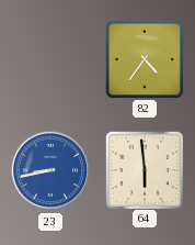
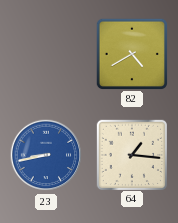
82: 4:36 -> 4:40
64: 5:59 -> 1:16
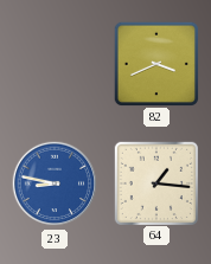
82: 4:40 -> 3:41
23: 8:43 -> 8:47
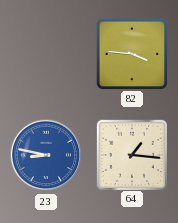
82: 3:41 -> 3:46
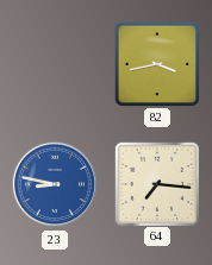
82: 3:46 -> 3:43
64: 1:16 -> 7:16
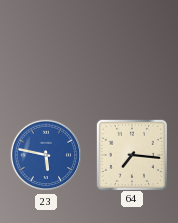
82: 3:43 -> none
23: 8:47 -> 5:47
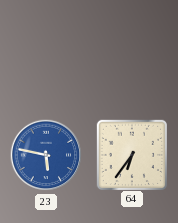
64: 7:16 -> 6:36
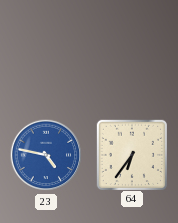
23: 5:47 -> 4:47
